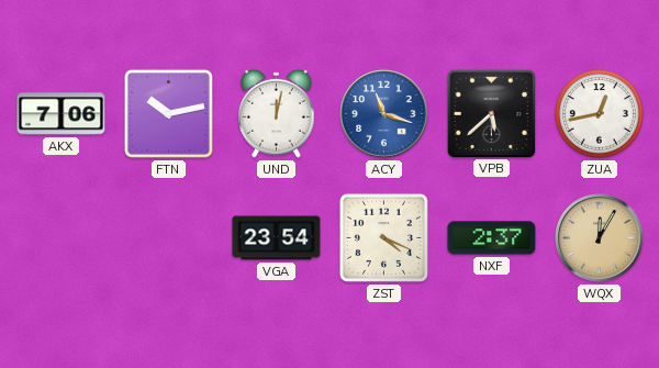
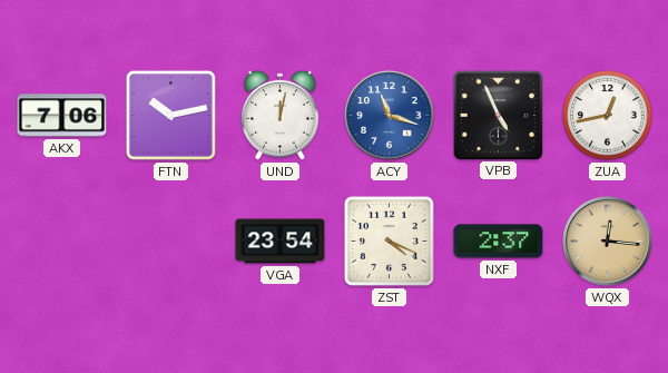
VPB: 5:38 -> 4:56
WQX: 12:05 -> 12:16
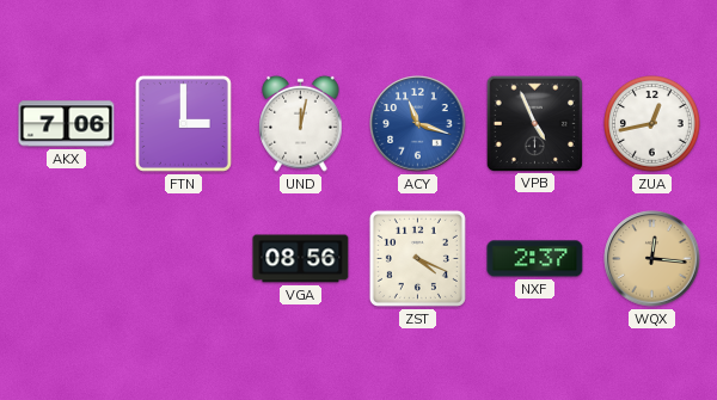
FTN: 10:13 -> 3:00
VGA: 23:54 -> 08:56
